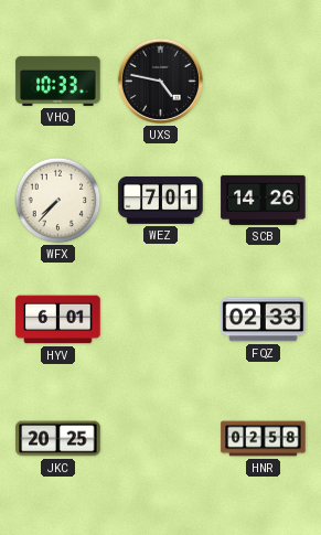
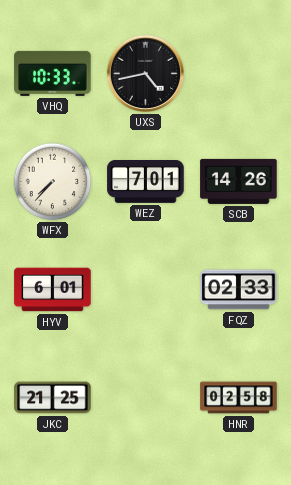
UXS: 4:47 -> 4:43
JKC: 20:25 -> 21:25
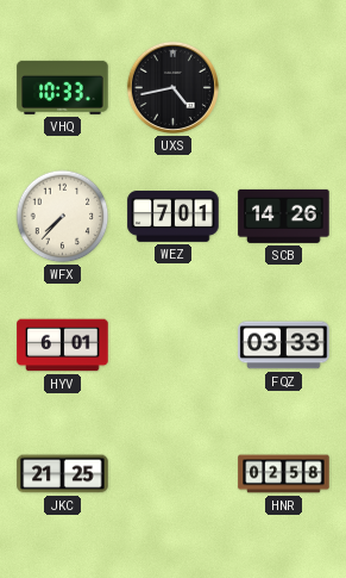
FQZ: 02:33 -> 03:33
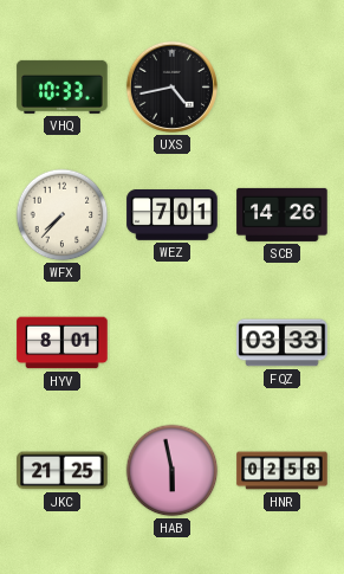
HYV: 6:01 -> 8:01
HAB: none -> 5:58
